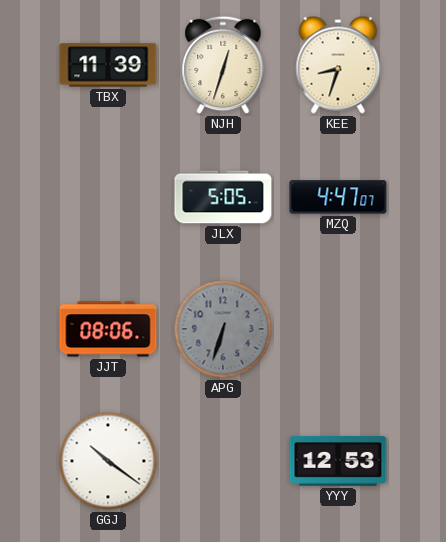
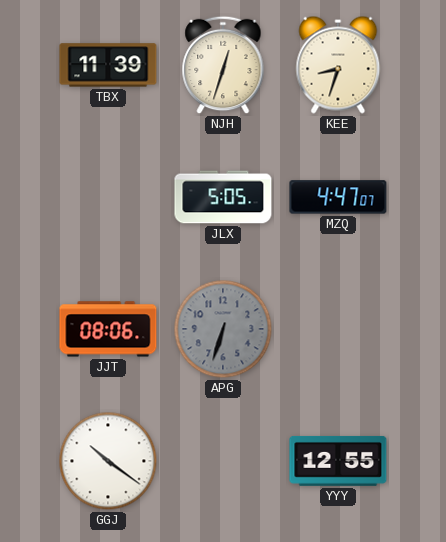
YYY: 12:53 -> 12:55
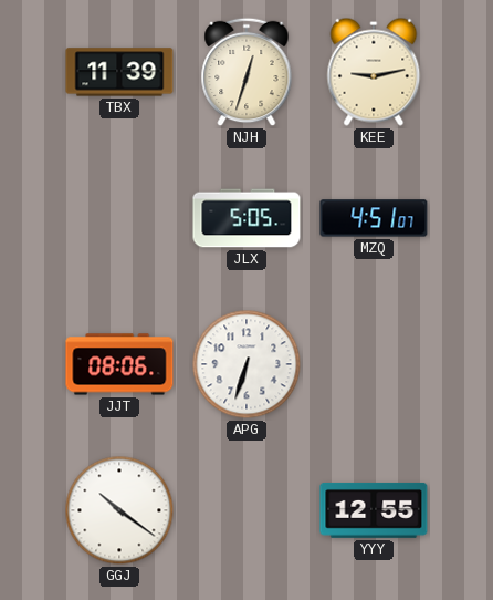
KEE: 8:33 -> 9:13
MZQ: 4:47 -> 4:51
APG dial: grey -> white
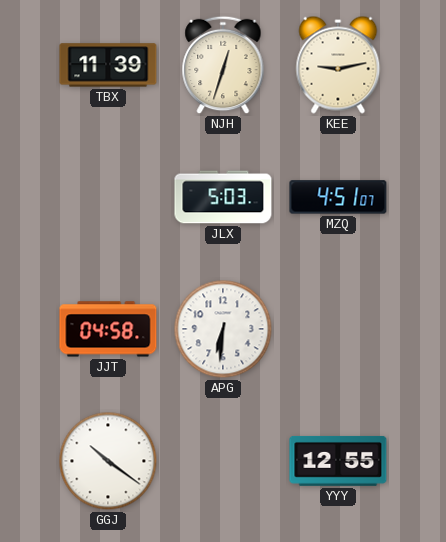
JLX: 5:05 -> 5:03
JJT: 08:06 -> 04:58
APG: 6:33 -> 6:31
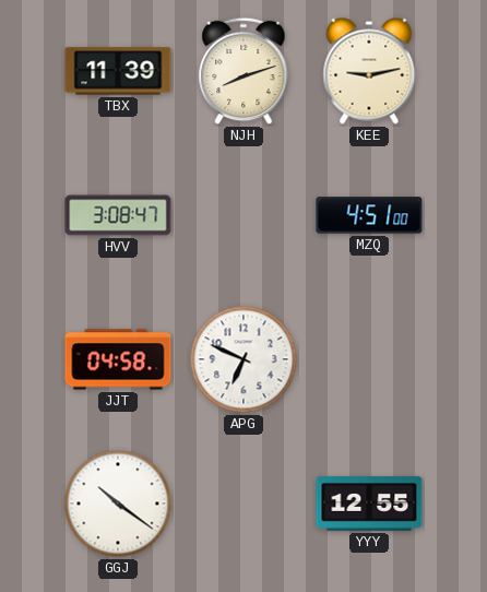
NJH: 12:33 -> 8:12
HVV: none -> 3:08
JLX: 5:03 -> none
MZQ: 4:51:07 -> 4:51:00
APG: 6:31 -> 6:49
